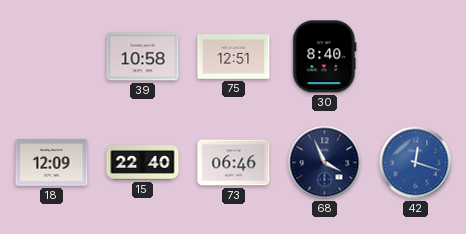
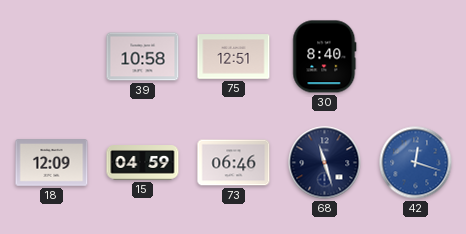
15: 22:40 -> 04:59
68: 3:56 -> 11:27
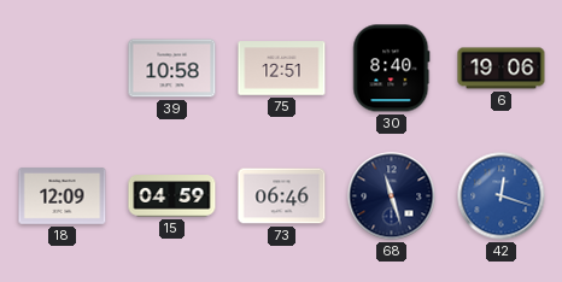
6: none -> 19:06
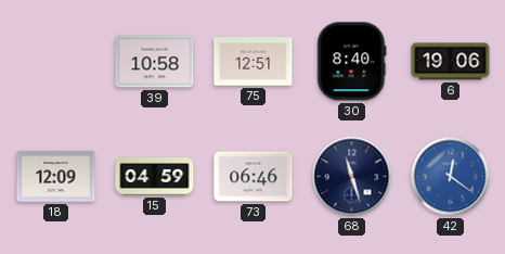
42: 12:18 -> 12:21
